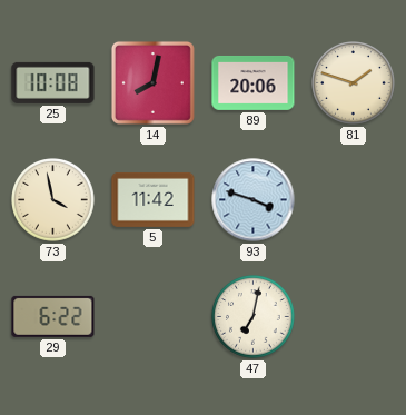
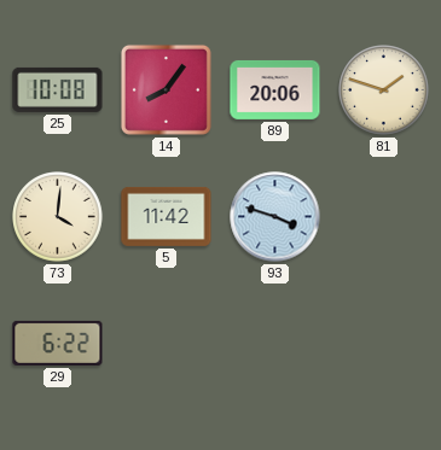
14: 8:02 -> 8:06
73: 3:58 -> 4:01
47: 7:02 -> none
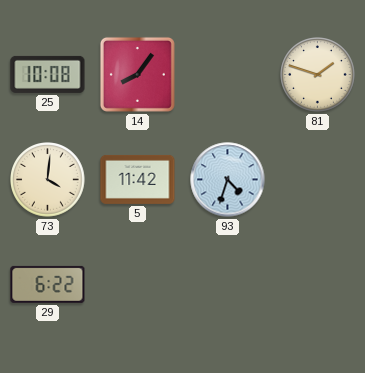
89: 20:06 -> none
93: 3:48 -> 4:33
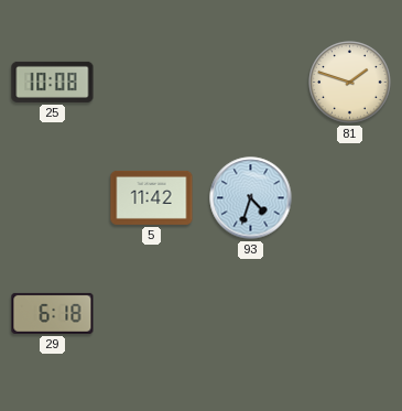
14: 8:06 -> none
73: 4:01 -> none
29: 6:22 -> 6:18
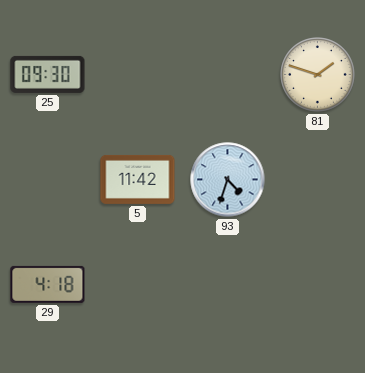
25: 10:08 -> 09:30
29: 6:18 -> 4:18
